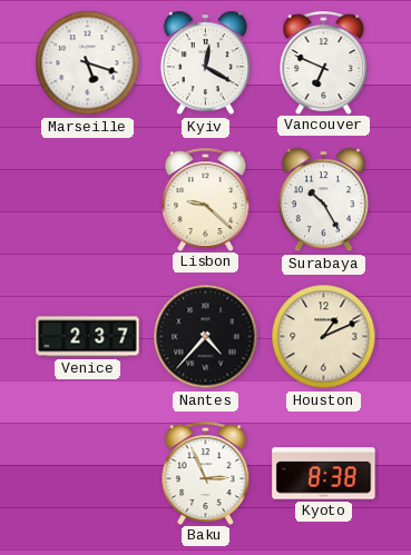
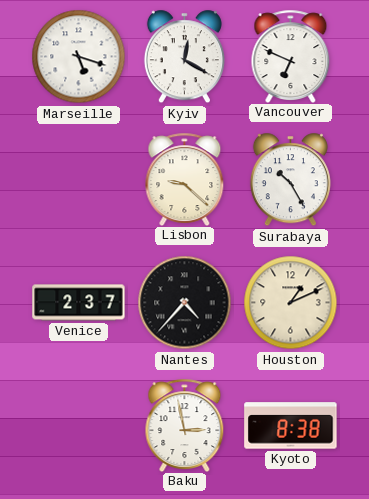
Baku: 2:56 -> 2:58
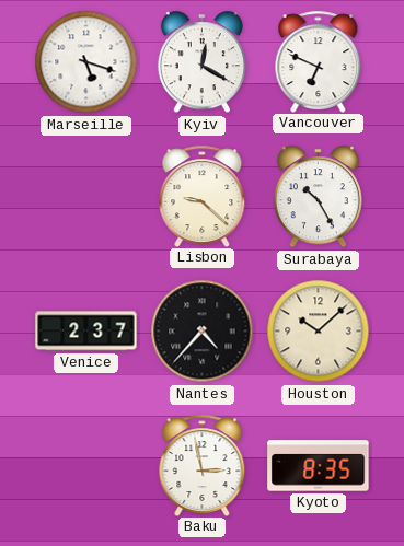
Houston: 1:11 -> 10:08
Kyoto: 8:38 -> 8:35
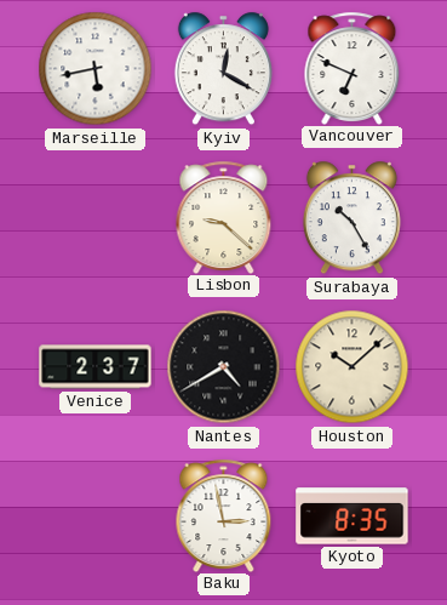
Marseille: 5:18 -> 5:43
Nantes: 4:37 -> 4:40
